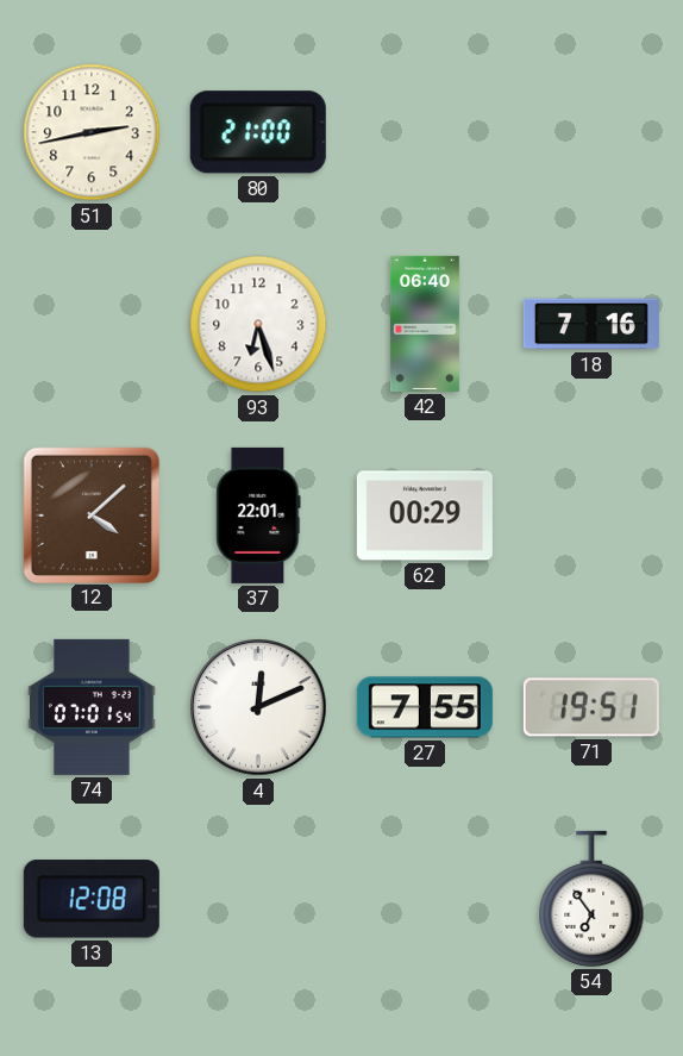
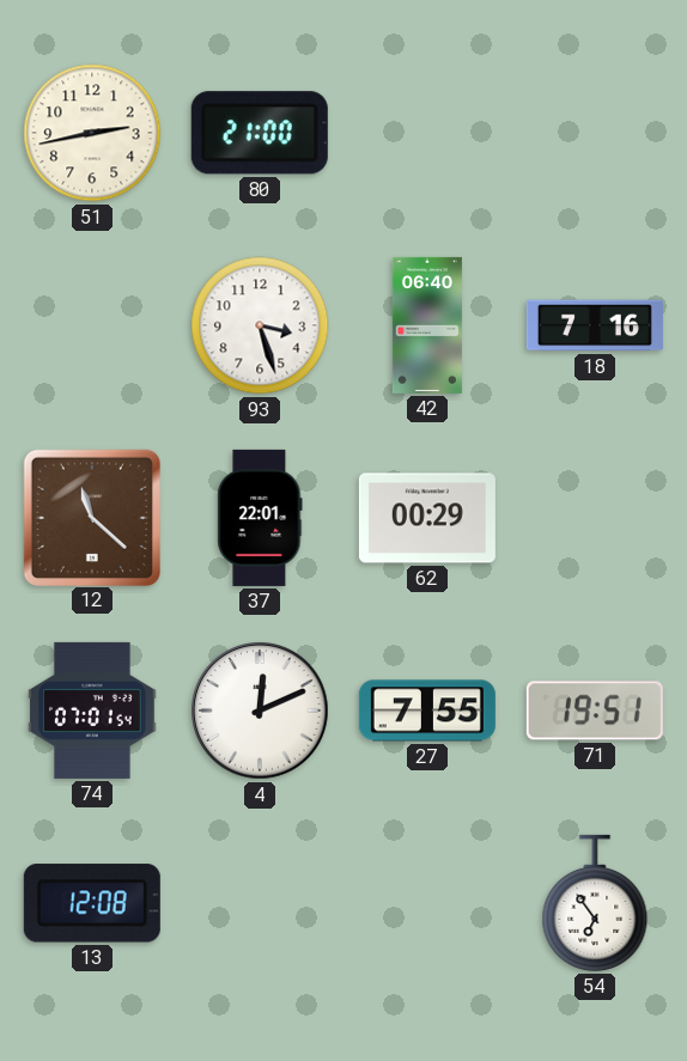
93: 6:27 -> 3:27
12: 4:08 -> 11:22
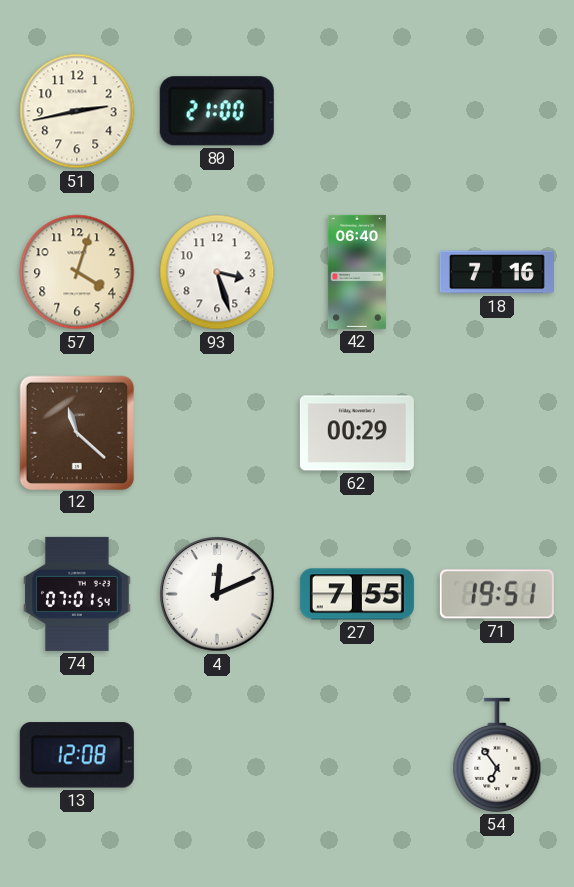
57: none -> 4:03
37: 22:01 -> none
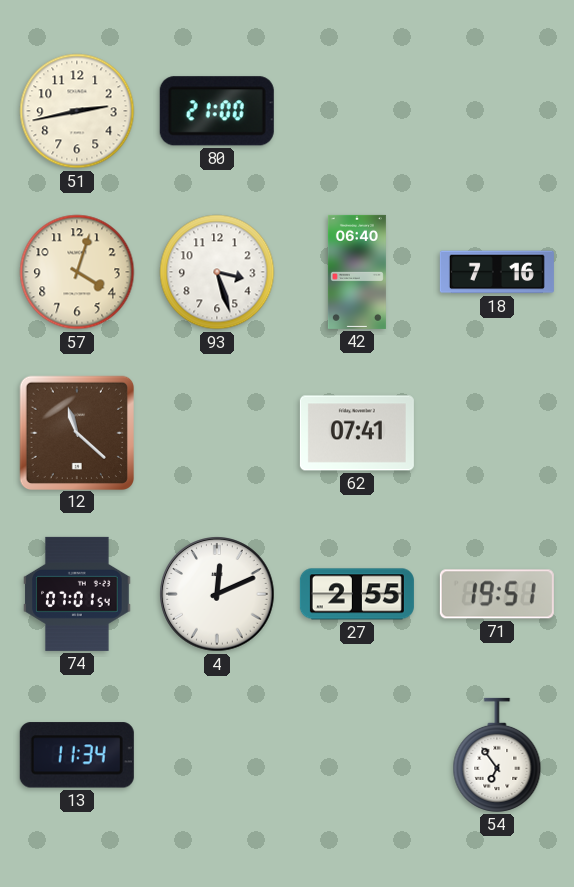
62: 00:29 -> 07:41
27: 7:55 -> 2:55
13: 12:08 -> 11:34
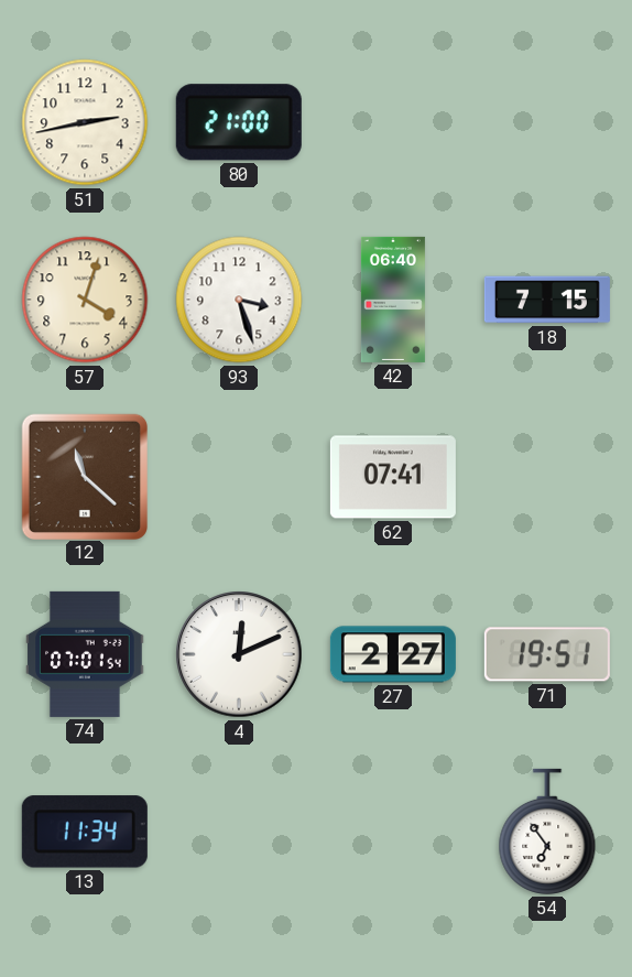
18: 7:16 -> 7:15
27: 2:55 -> 2:27
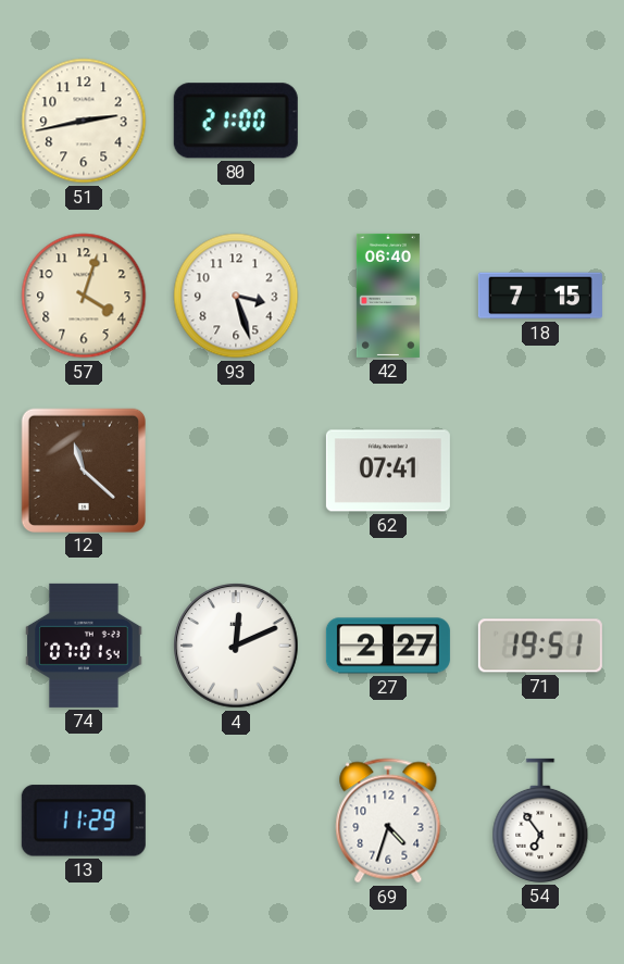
13: 11:34 -> 11:29
69: none -> 4:33
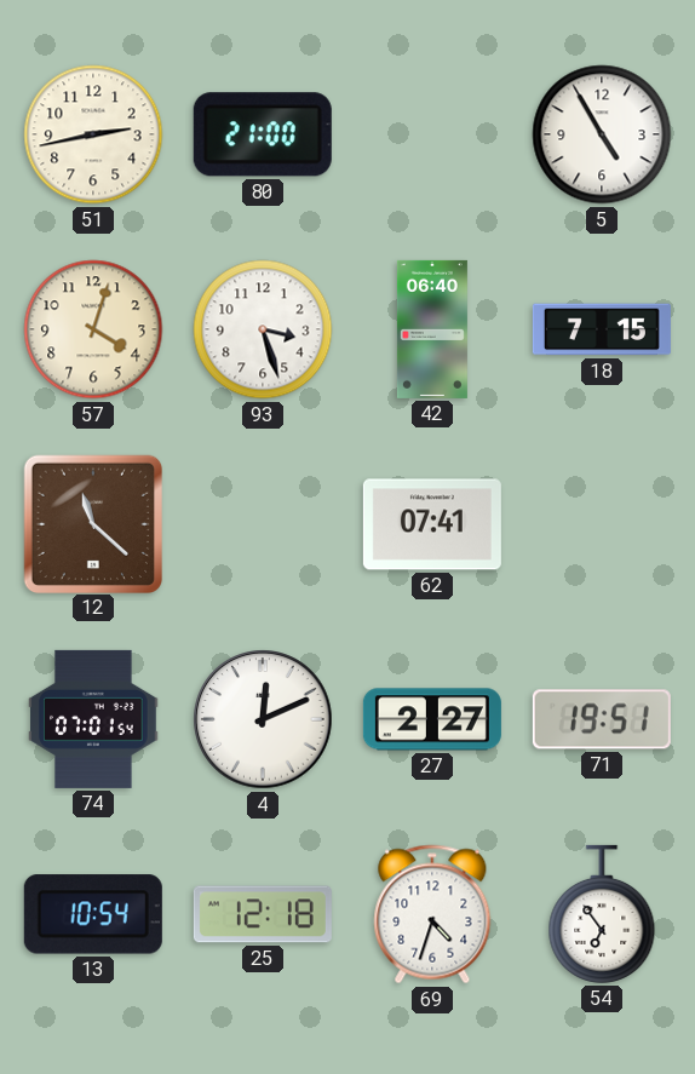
5: none -> 4:55
13: 11:29 -> 10:54
25: none -> 12:18
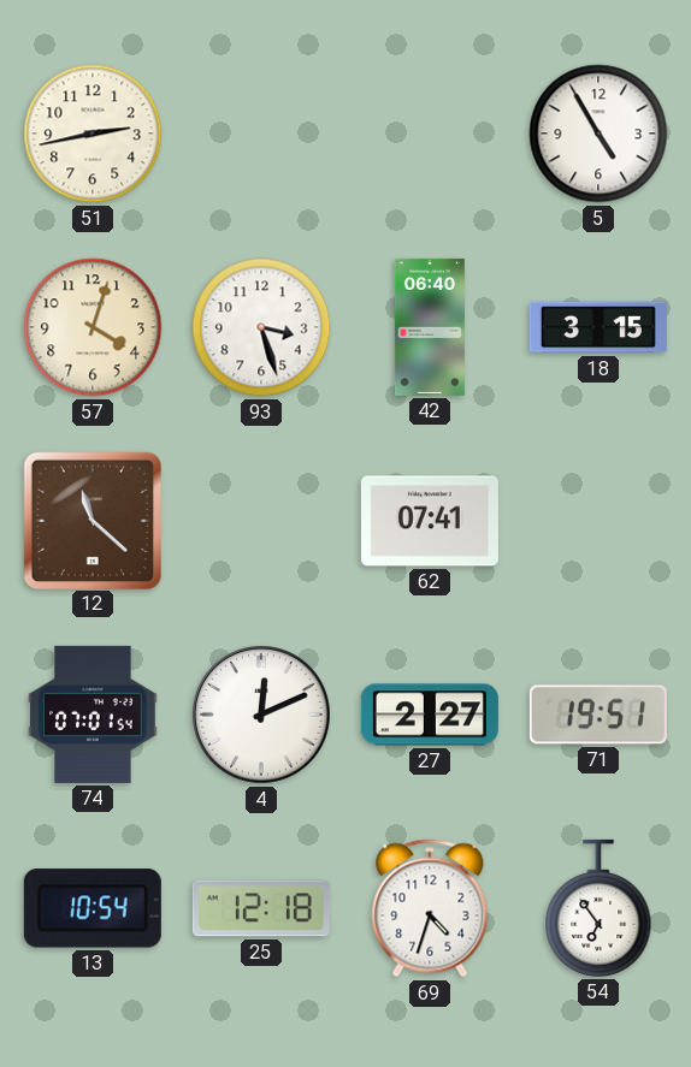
80: 21:00 -> none
18: 7:15 -> 3:15
